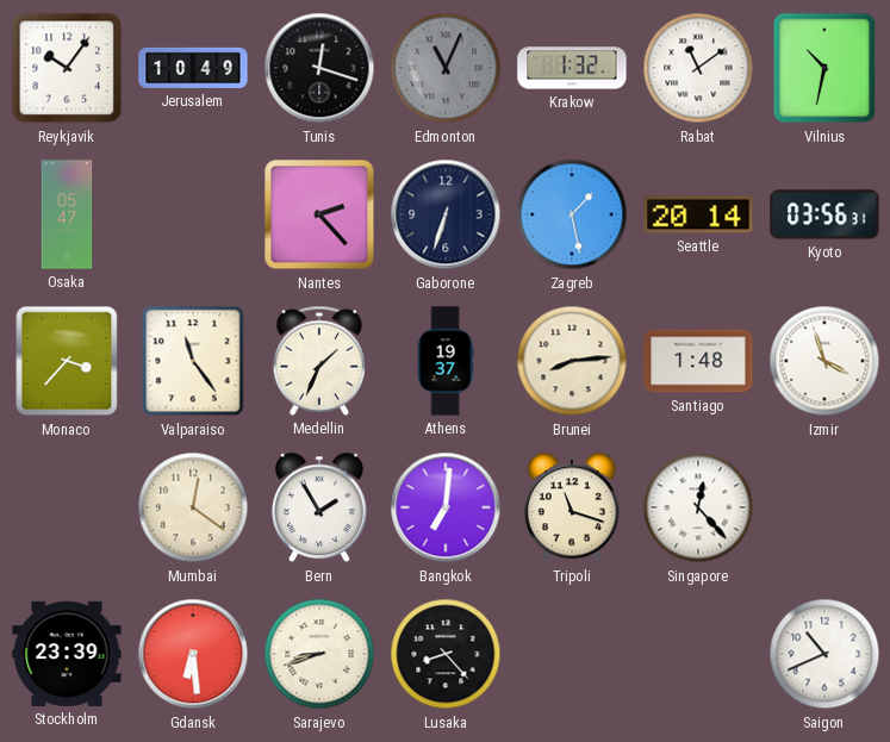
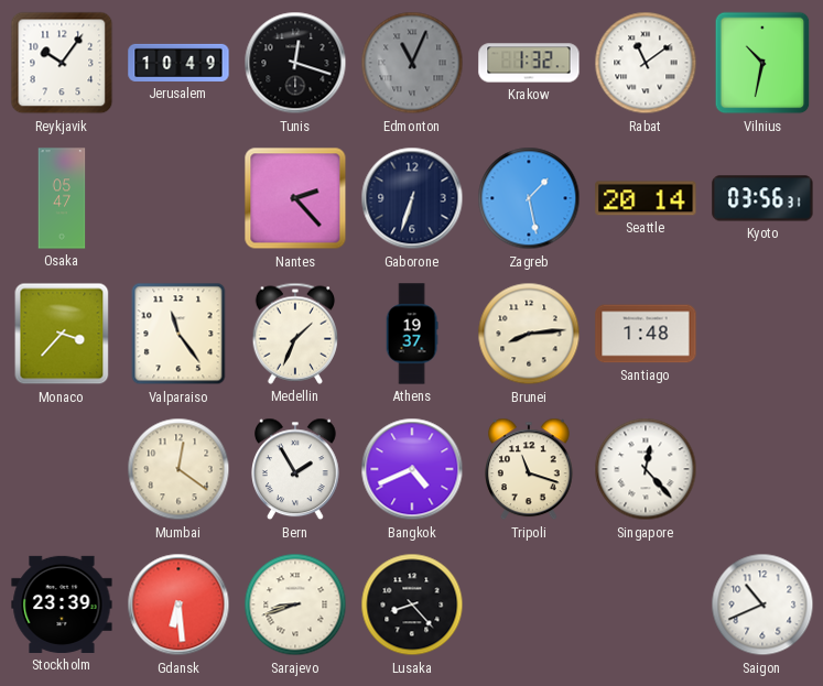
Izmir: 3:57 -> none
Bangkok: 7:01 -> 4:41
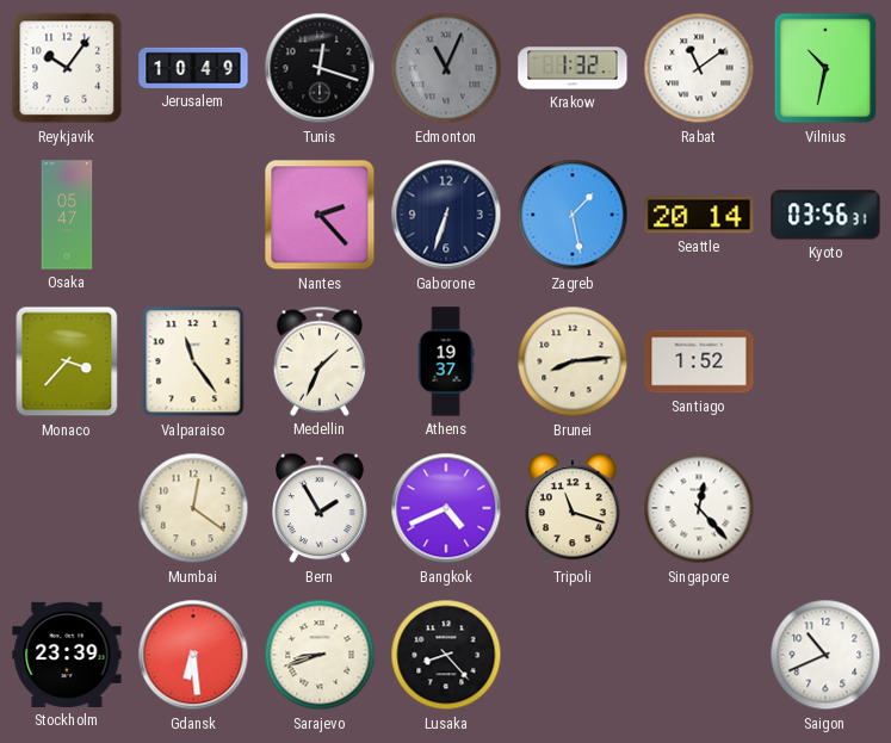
Santiago: 1:48 -> 1:52
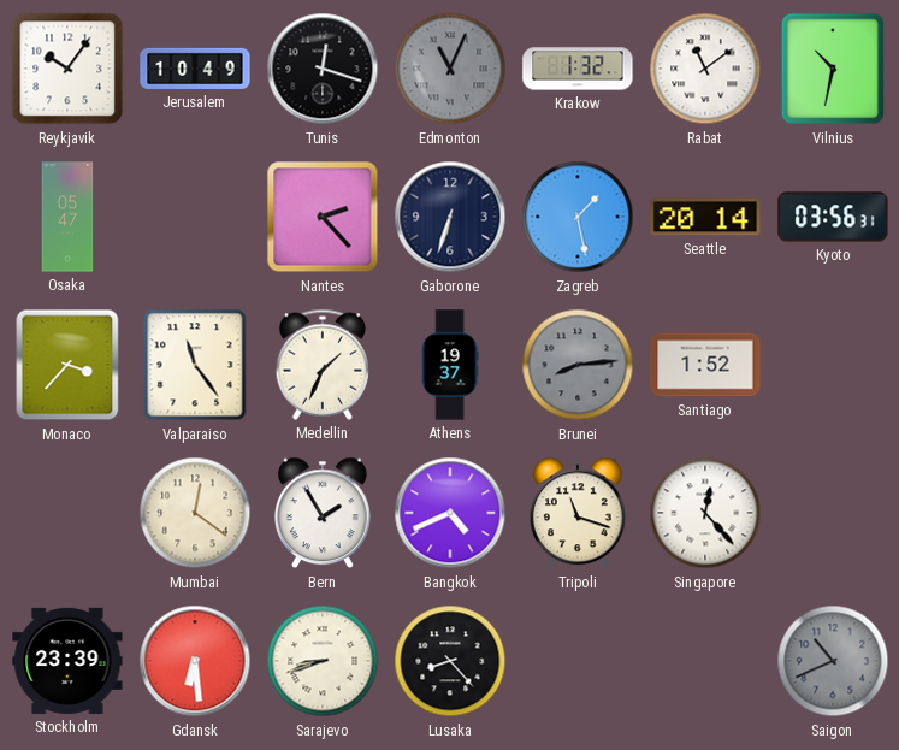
Brunei dial: cream -> grey
Saigon dial: white -> grey
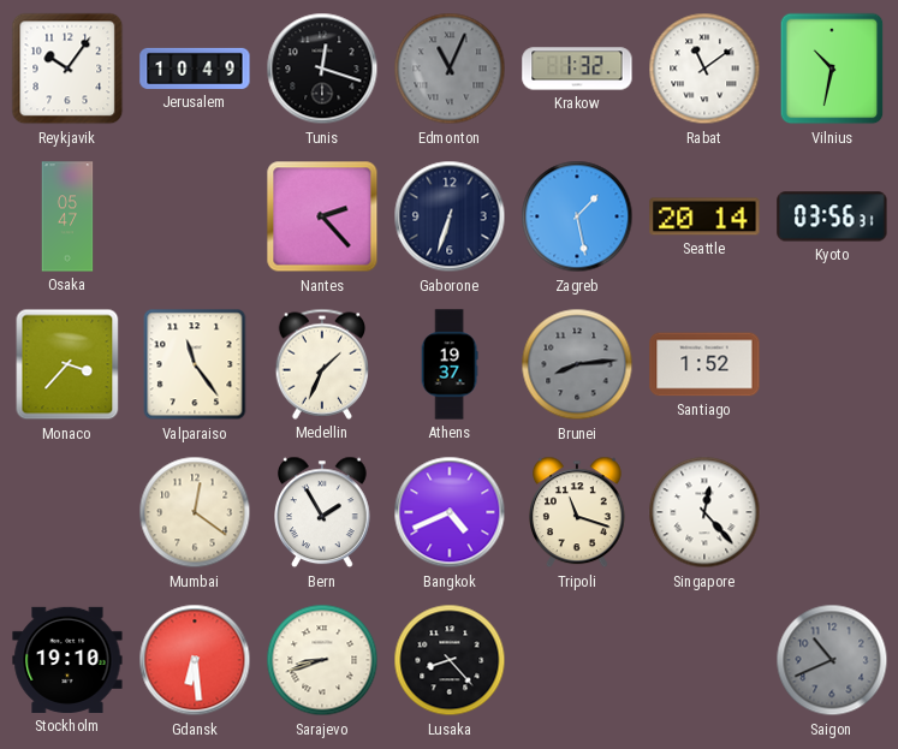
Stockholm: 23:39 -> 19:10
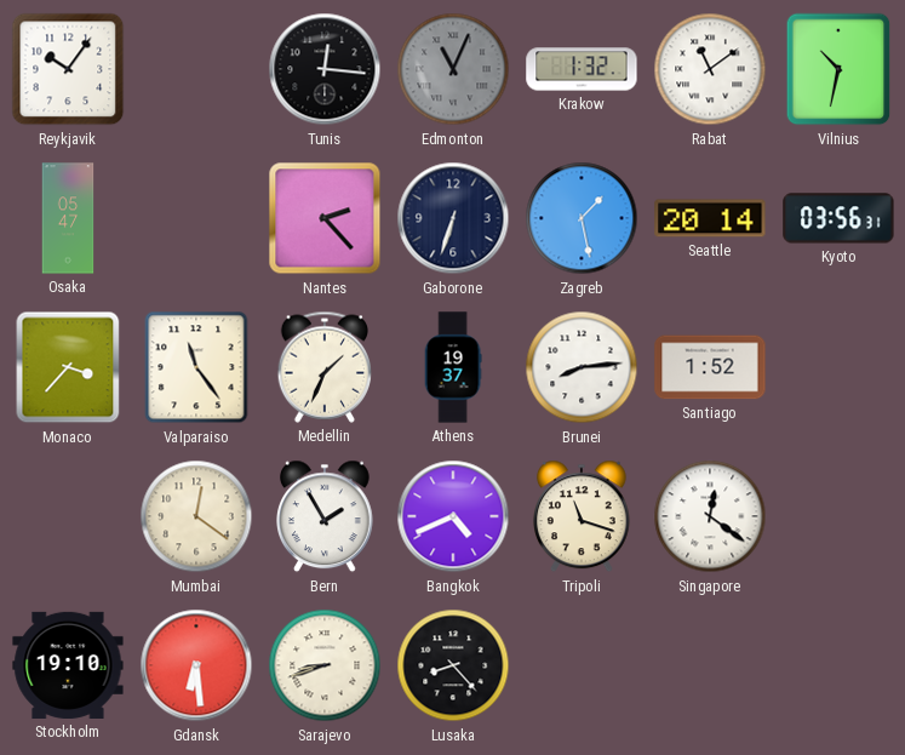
Jerusalem: 10:49 -> none
Tunis: 12:18 -> 12:16
Brunei dial: grey -> white
Singapore: 12:23 -> 12:21
Saigon: 10:41 -> none
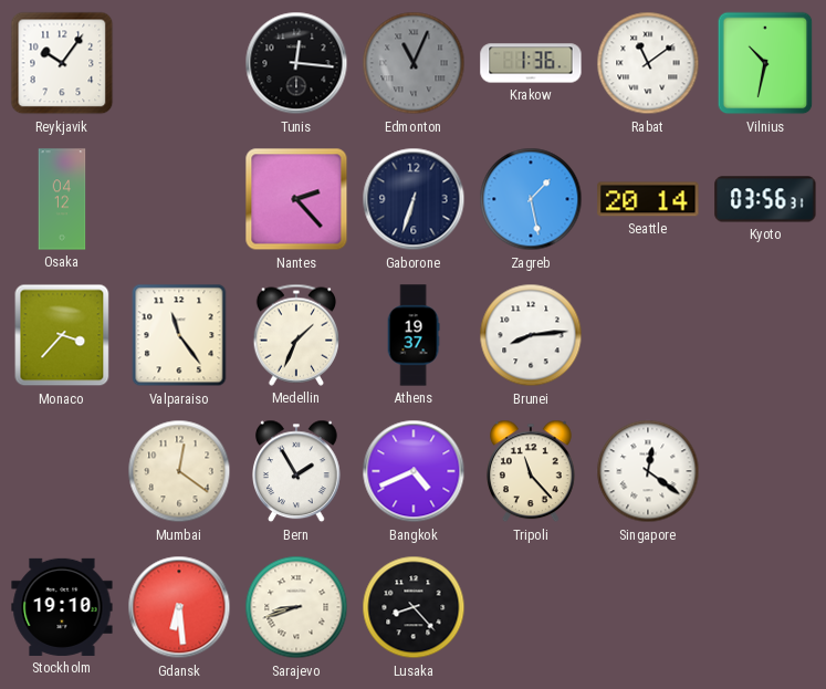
Krakow: 1:32 -> 1:36
Osaka: 05:47 -> 04:12
Santiago: 1:52 -> none
Tripoli: 11:18 -> 11:23
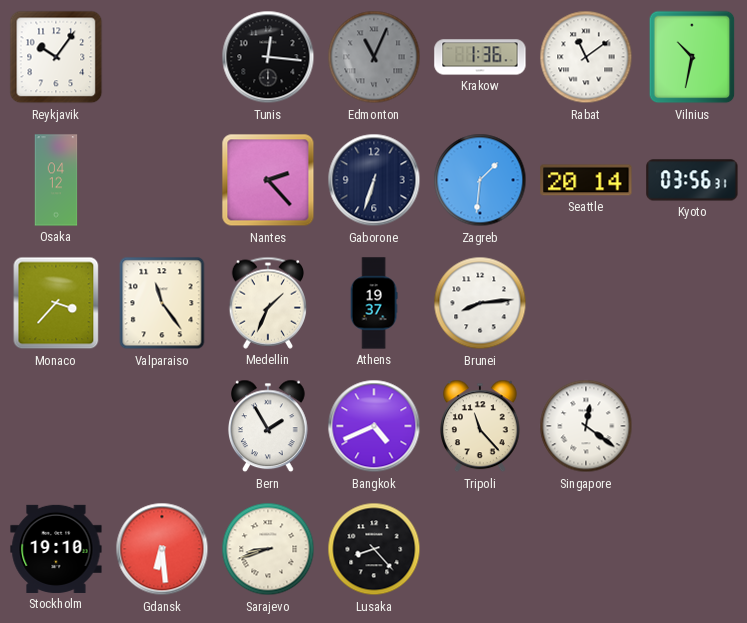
Zagreb: 1:28 -> 1:31
Mumbai: 12:21 -> none
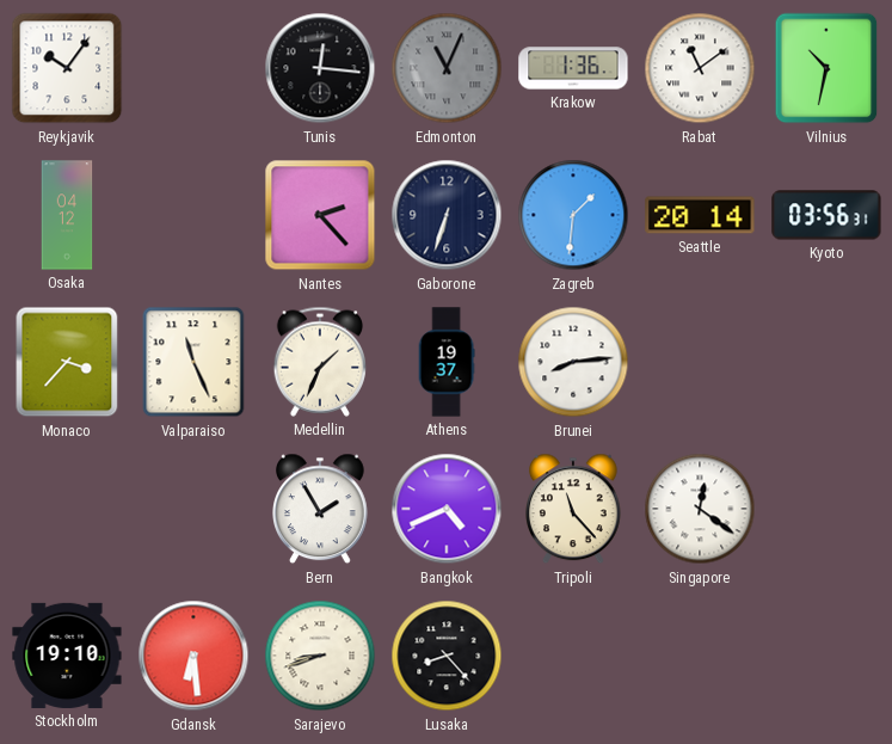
Valparaiso: 11:24 -> 11:26
